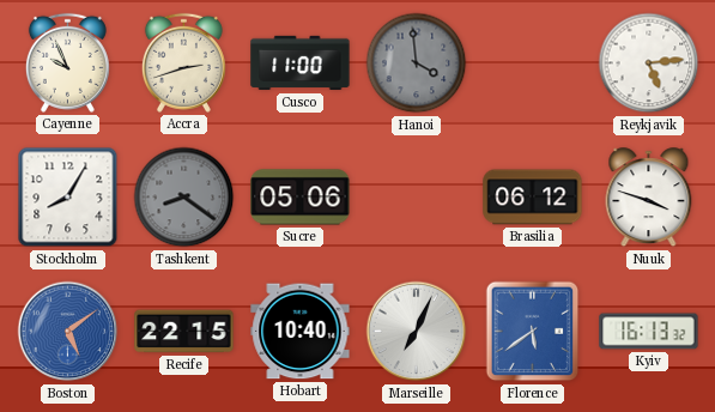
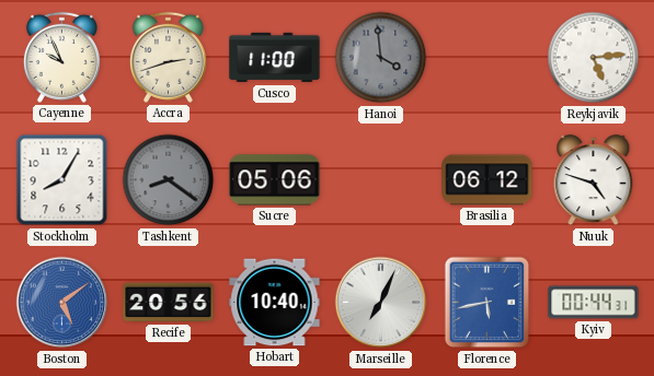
Nuuk: 3:48 -> 4:48
Recife: 22:15 -> 20:56
Florence: 5:39 -> 5:43
Kyiv: 16:13 -> 00:44
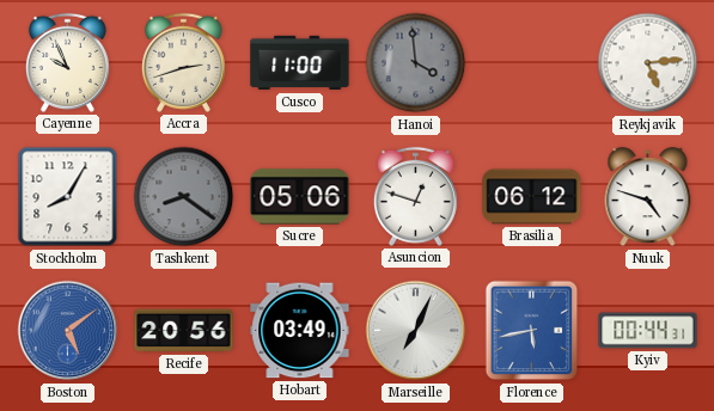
Asuncion: none -> 12:48
Hobart: 10:40 -> 03:49
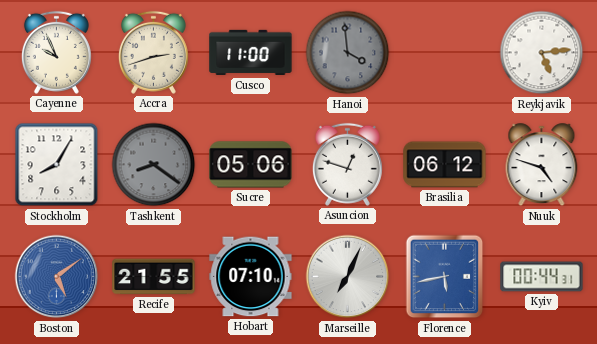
Recife: 20:56 -> 21:55
Hobart: 03:49 -> 07:10
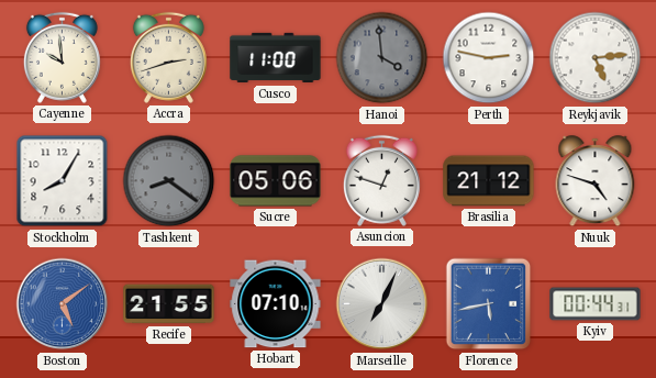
Cayenne: 9:56 -> 9:59
Perth: none -> 2:47
Brasilia: 06:12 -> 21:12
